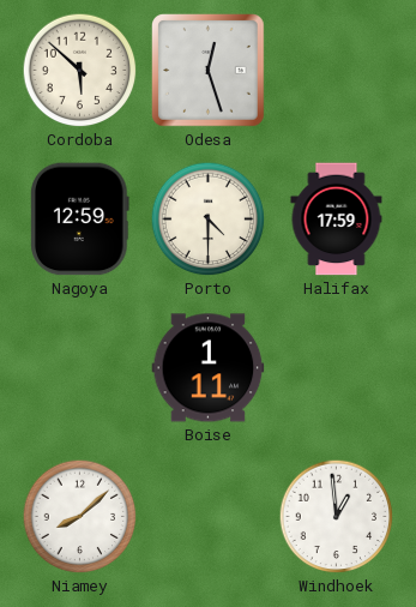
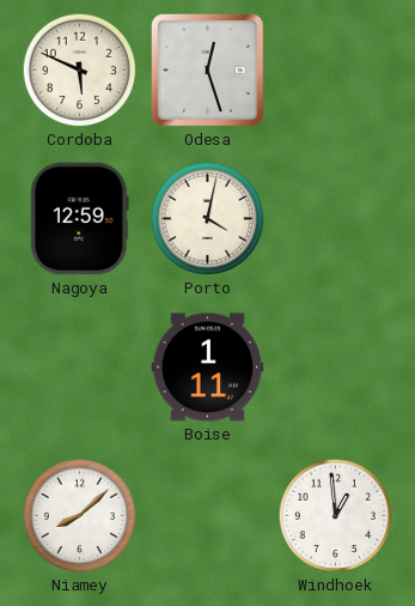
Cordoba: 5:52 -> 5:49
Porto: 4:30 -> 4:02
Halifax: 17:59 -> none
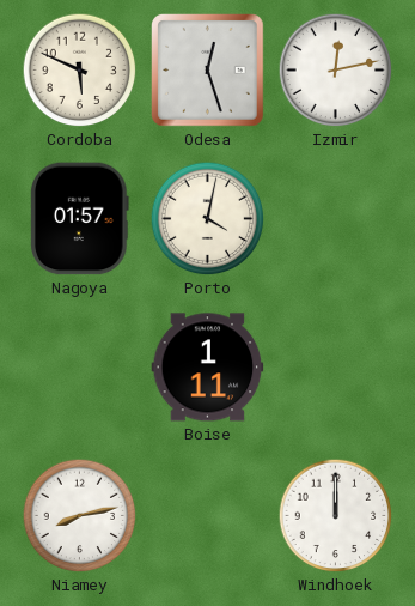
Izmir: none -> 12:13
Nagoya: 12:59 -> 01:57
Niamey: 8:08 -> 8:13
Windhoek: 12:59 -> 12:00
